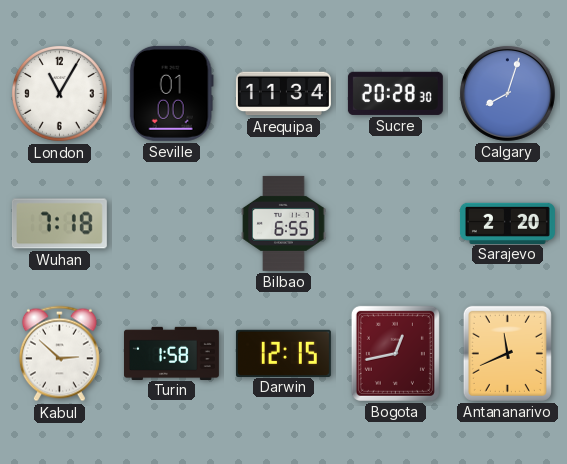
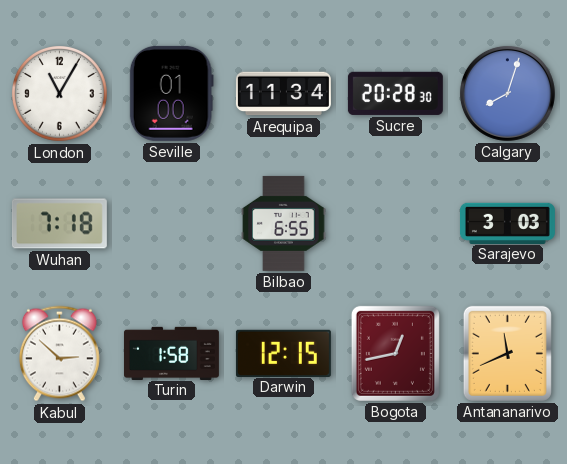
Sarajevo: 2:20 -> 3:03
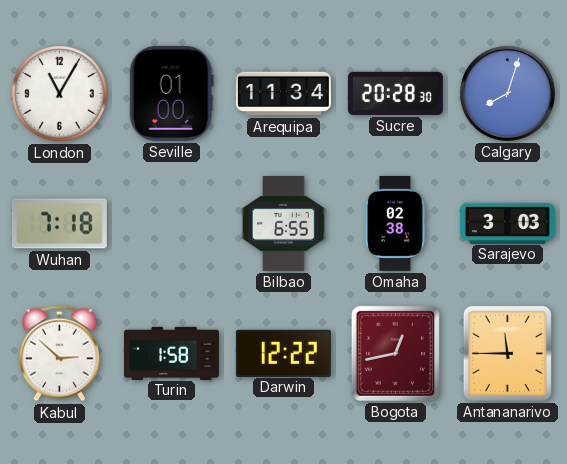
Omaha: none -> 02:38
Darwin: 12:15 -> 12:22
Antananarivo: 11:41 -> 11:45
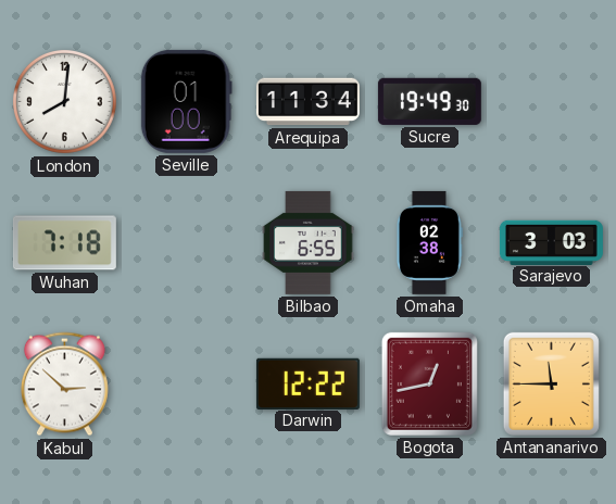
London: 11:05 -> 8:01
Sucre: 20:28 -> 19:49
Calgary: 8:03 -> none
Turin: 1:58 -> none
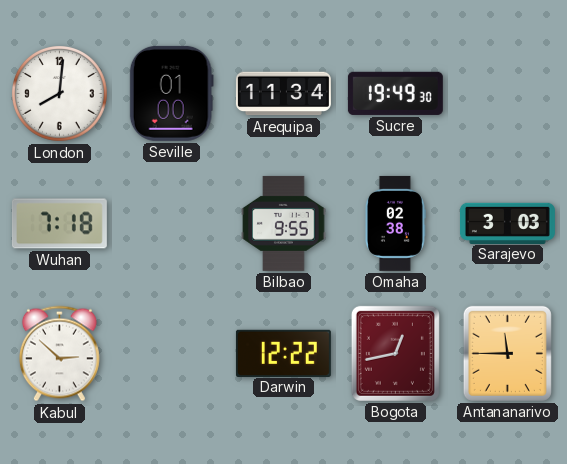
Bilbao: 6:55 -> 9:55
